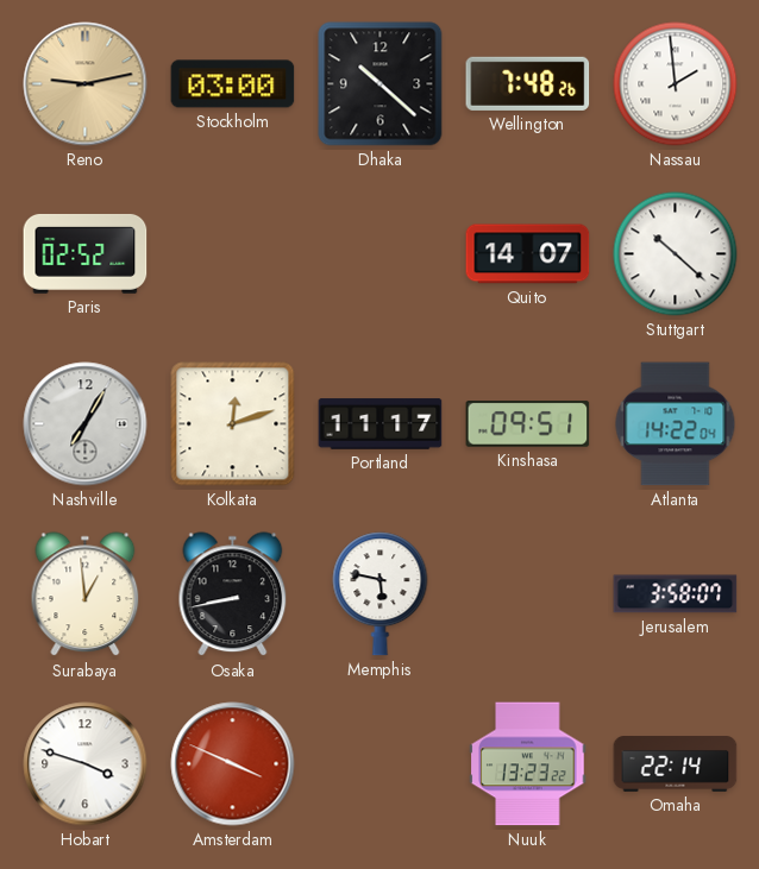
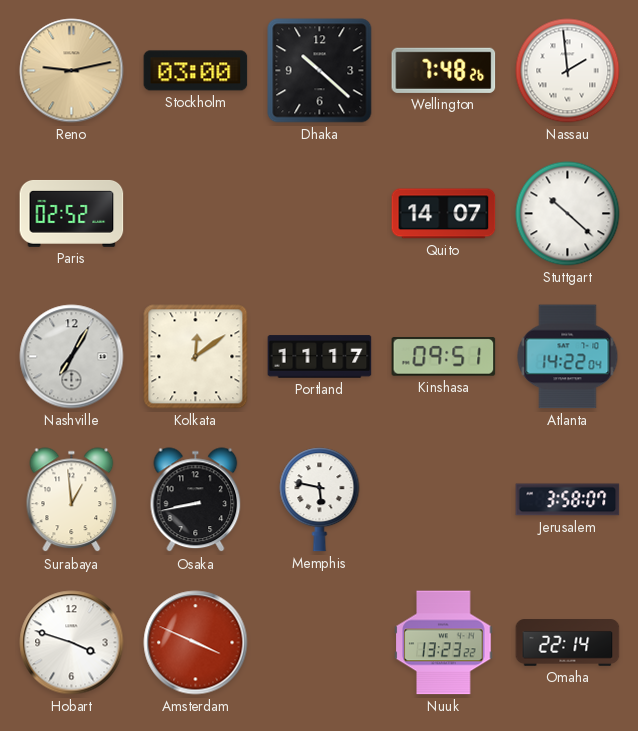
Kolkata: 12:12 -> 12:09
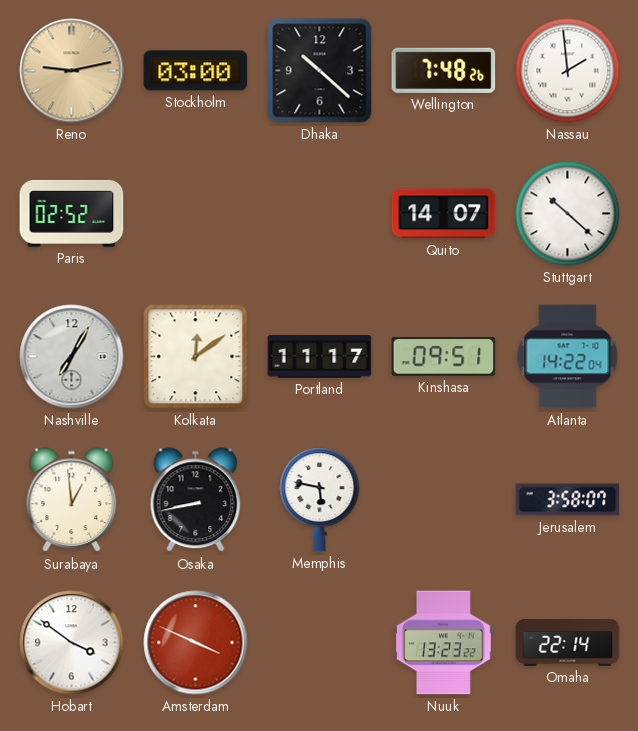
Hobart: 3:48 -> 3:51
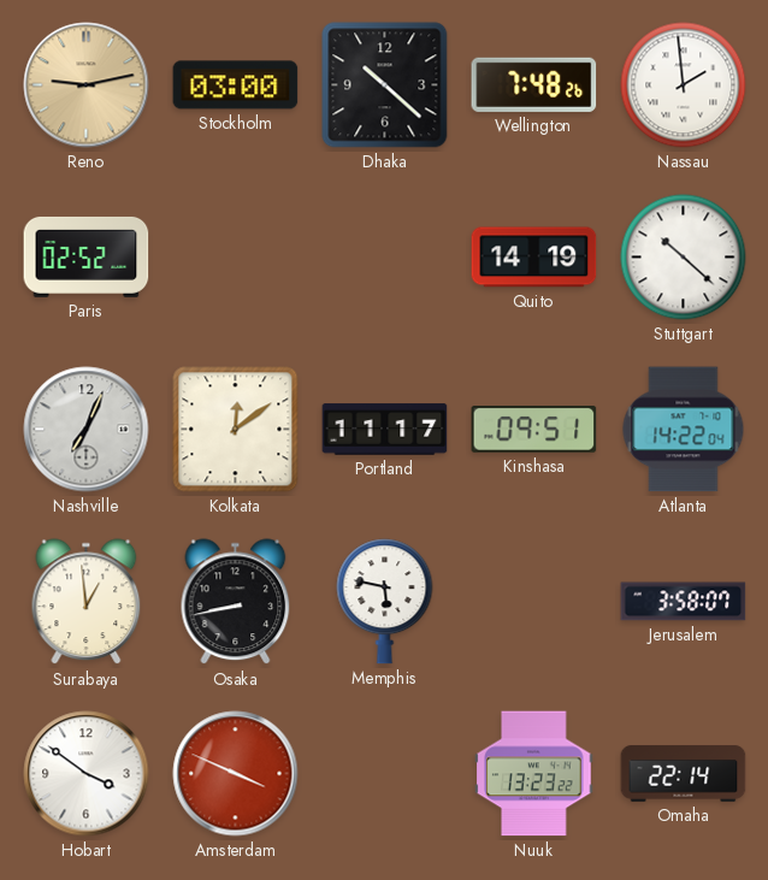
Quito: 14:07 -> 14:19
Nashville: 7:05 -> 7:04
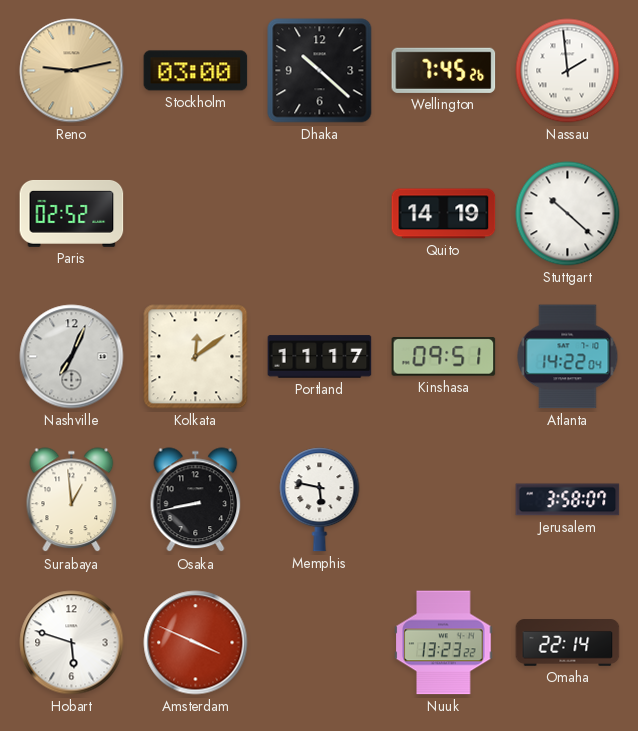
Wellington: 7:48 -> 7:45
Hobart: 3:51 -> 5:48
